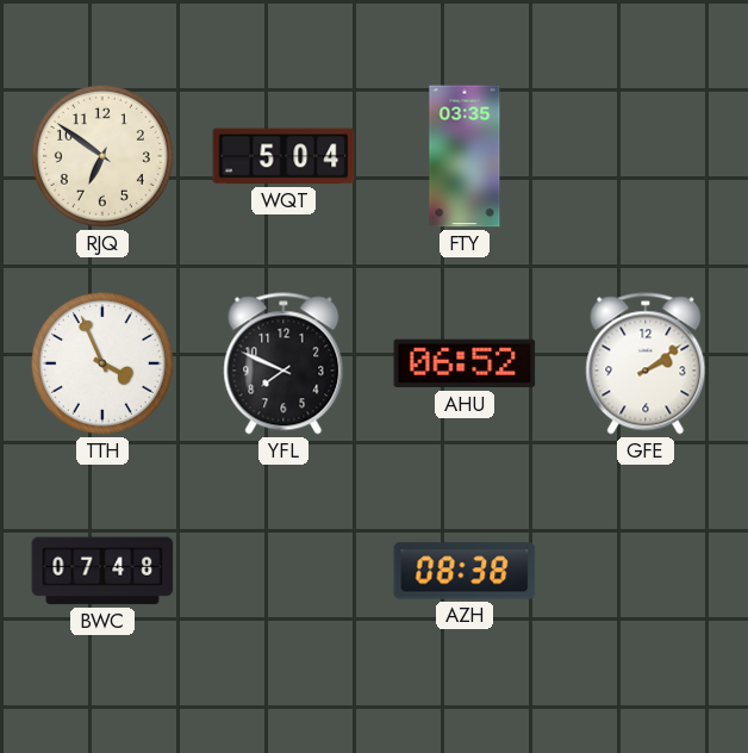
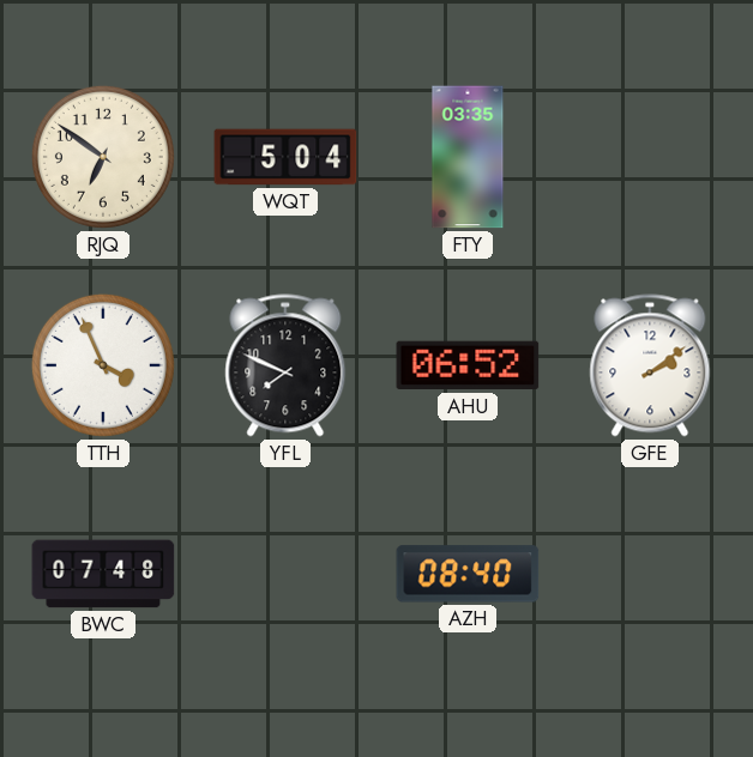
AZH: 08:38 -> 08:40
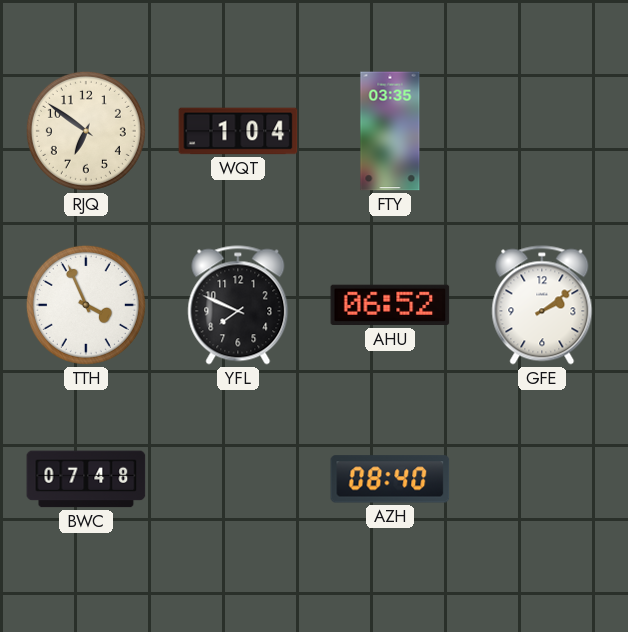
WQT: 5:04 -> 1:04
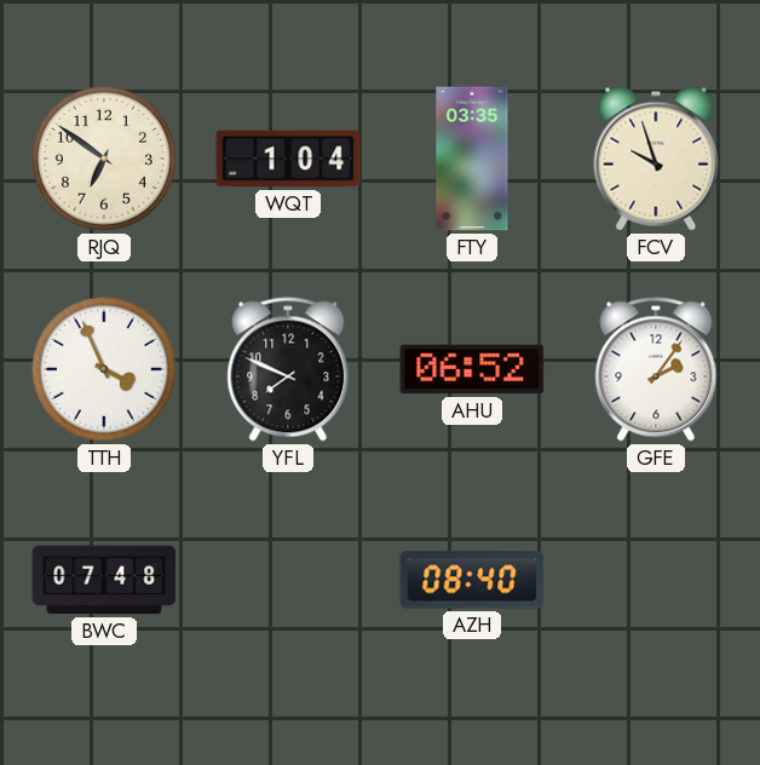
FCV: none -> 9:57
GFE: 2:09 -> 2:06
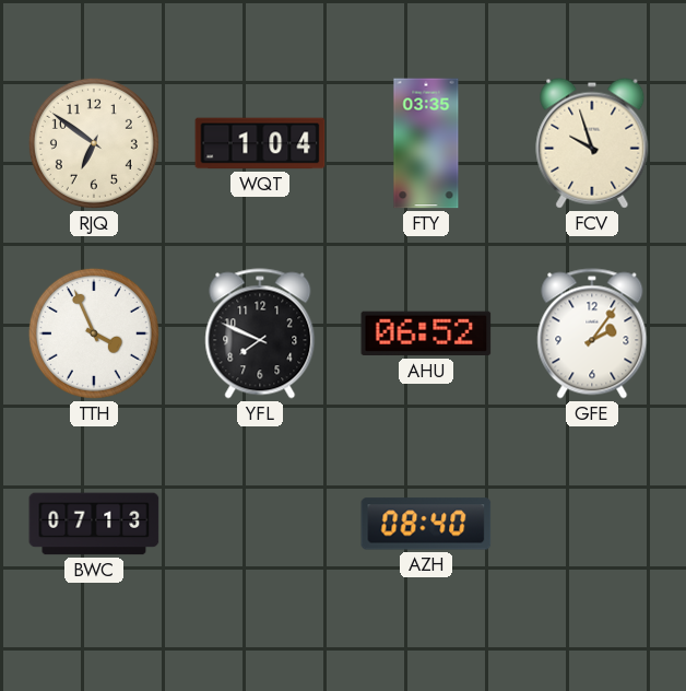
BWC: 07:48 -> 07:13
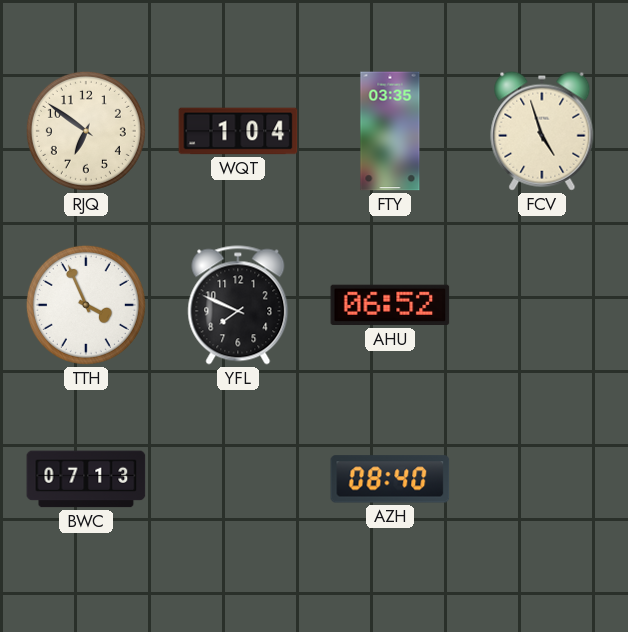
FCV: 9:57 -> 4:57
GFE: 2:06 -> none
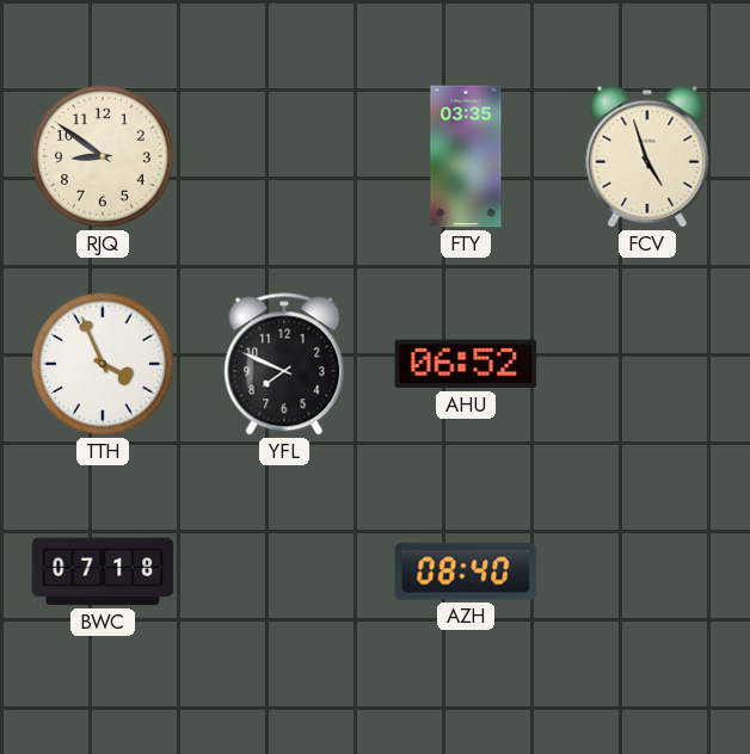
RJQ: 6:51 -> 8:51
WQT: 1:04 -> none
BWC: 07:13 -> 07:18
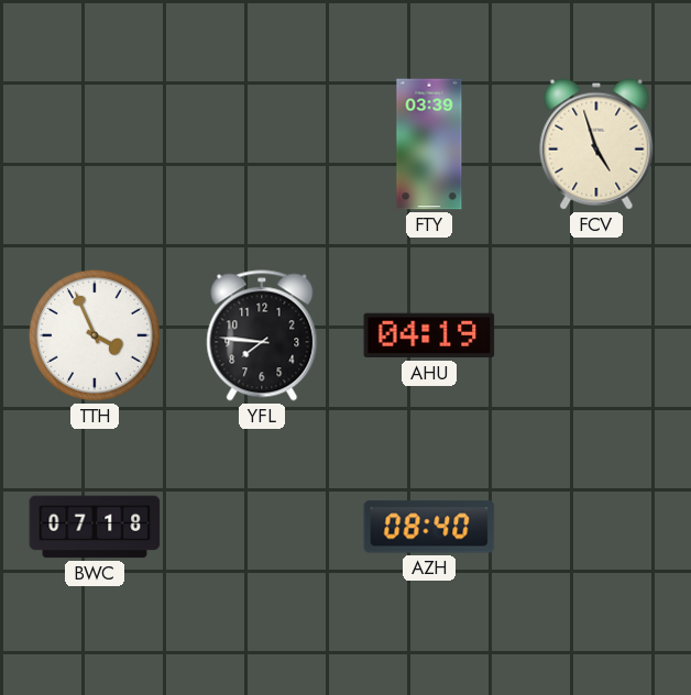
RJQ: 8:51 -> none
FTY: 03:35 -> 03:39
YFL: 7:49 -> 7:46
AHU: 06:52 -> 04:19
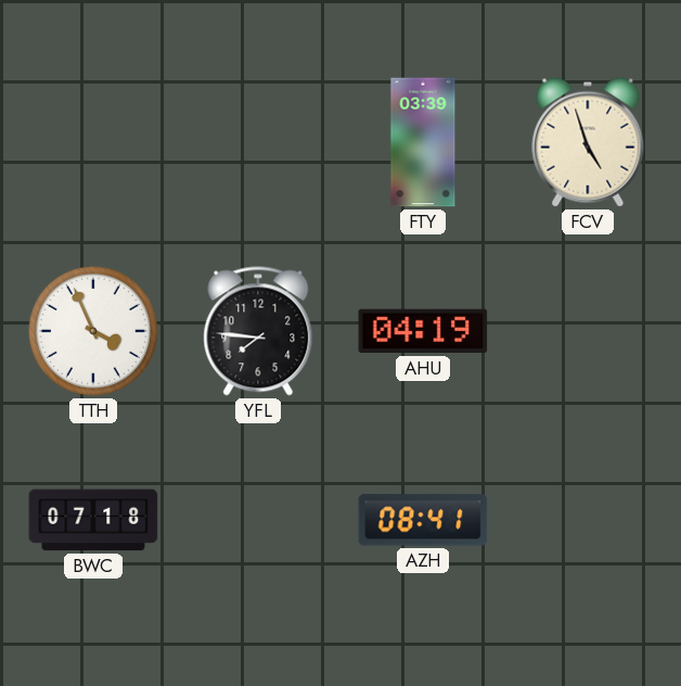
AZH: 08:40 -> 08:41
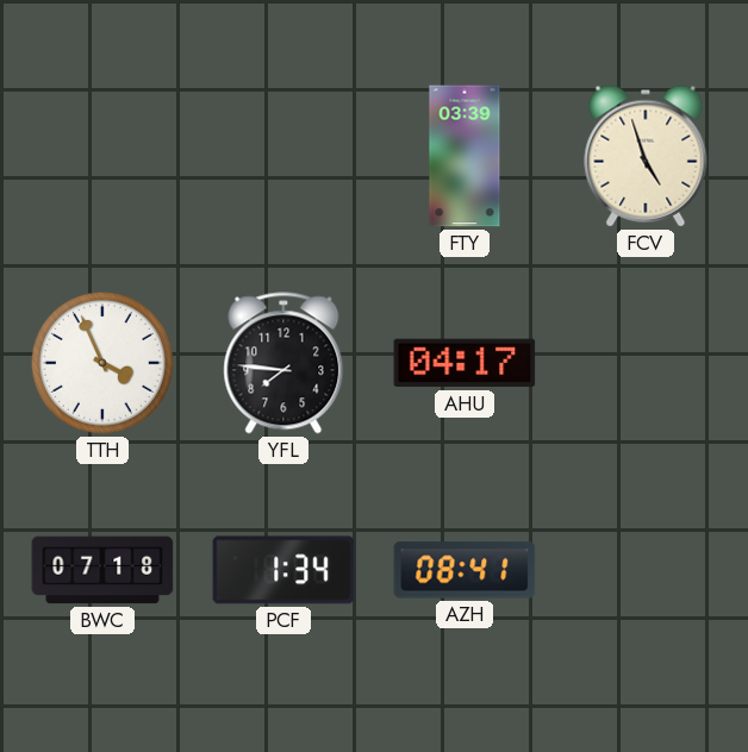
AHU: 04:19 -> 04:17
PCF: none -> 1:34
